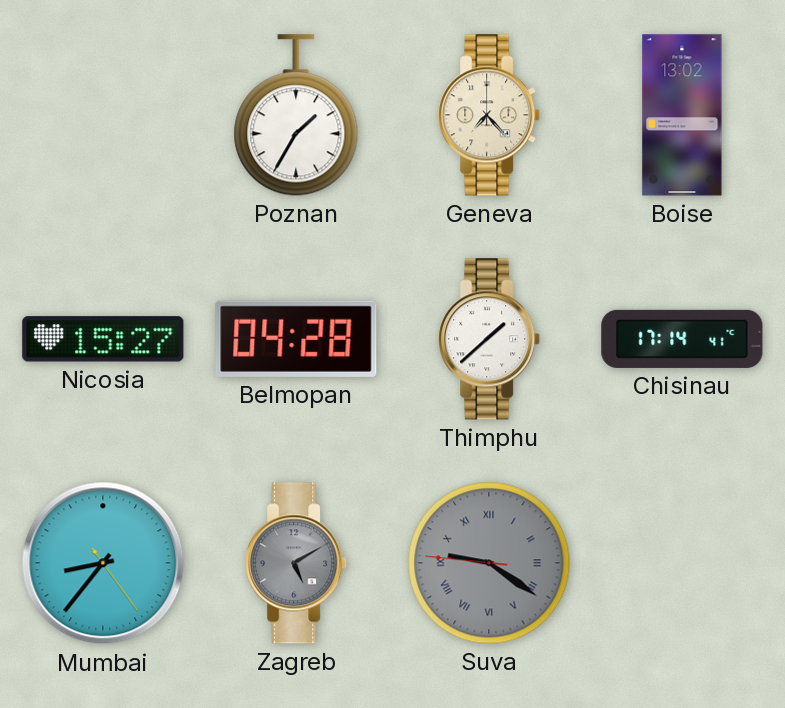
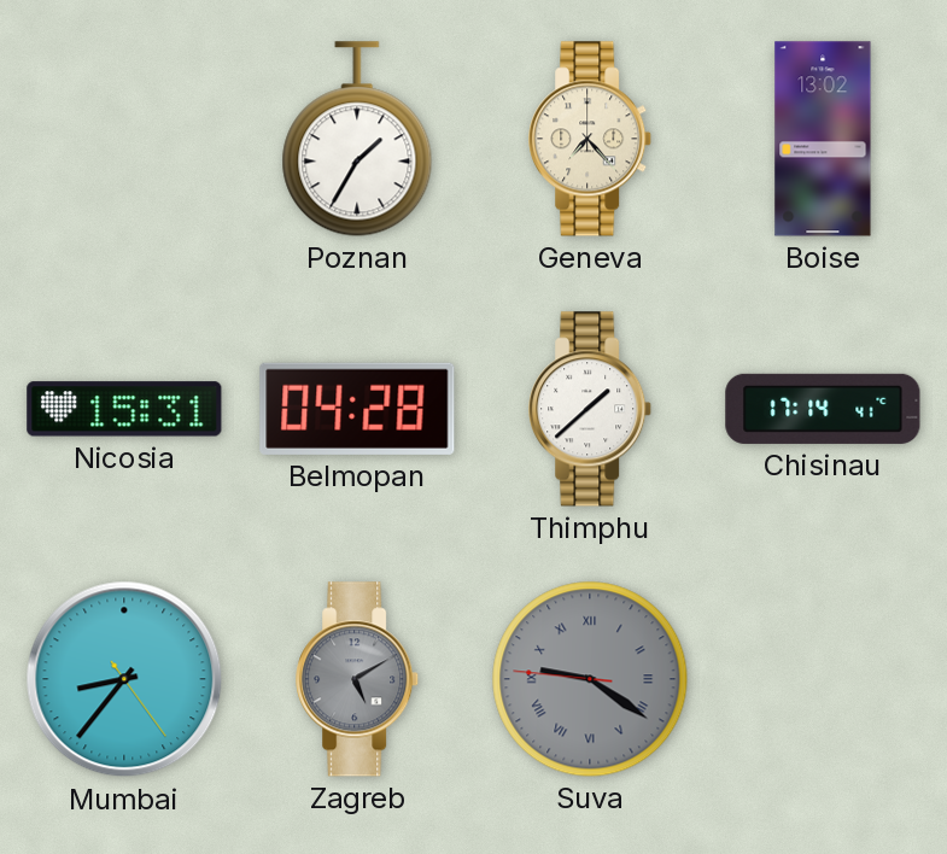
Nicosia: 15:27 -> 15:31
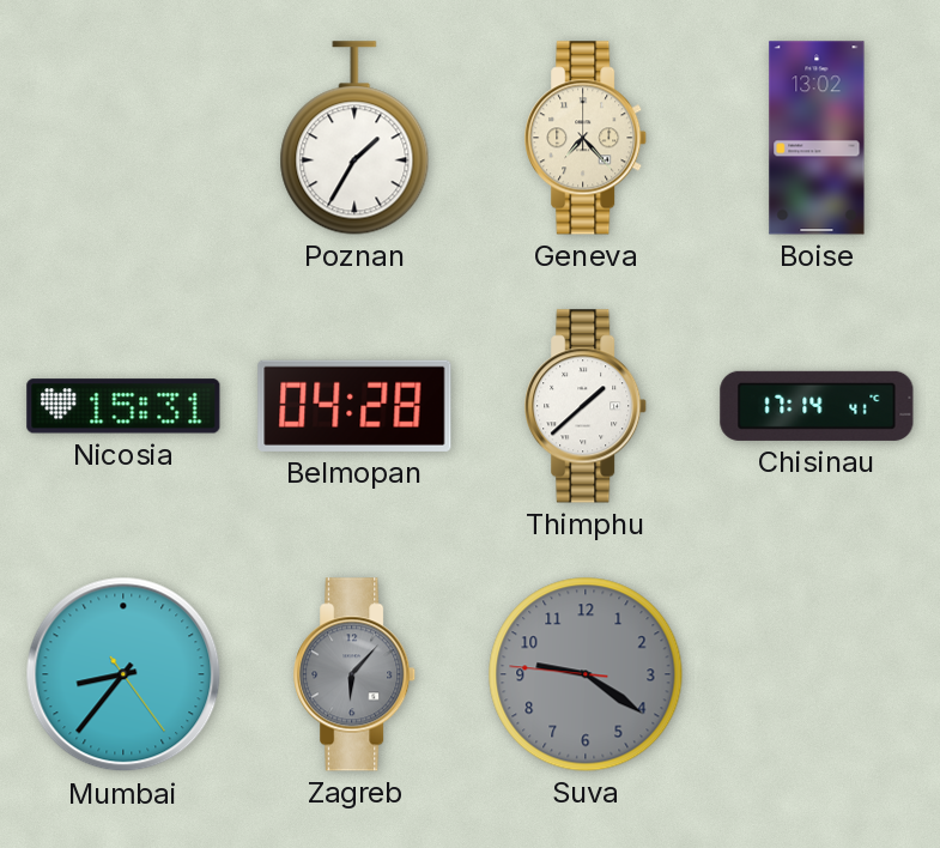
Zagreb: 5:10 -> 6:07
Suva numerals: Roman -> Arabic
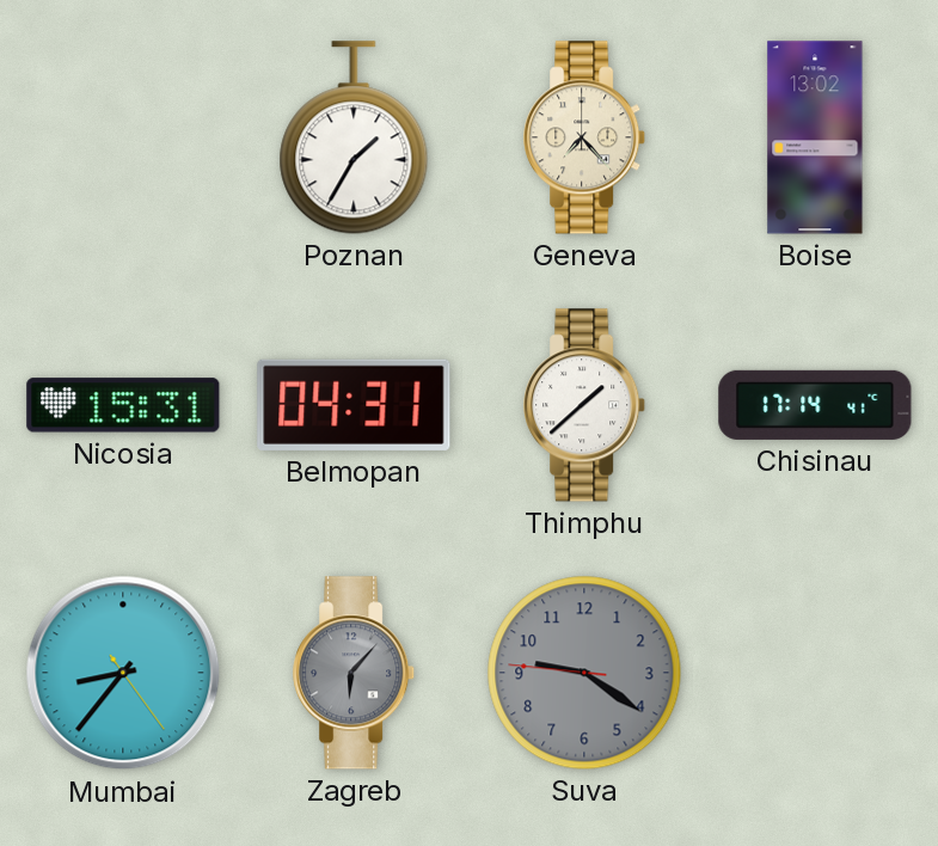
Belmopan: 04:28 -> 04:31
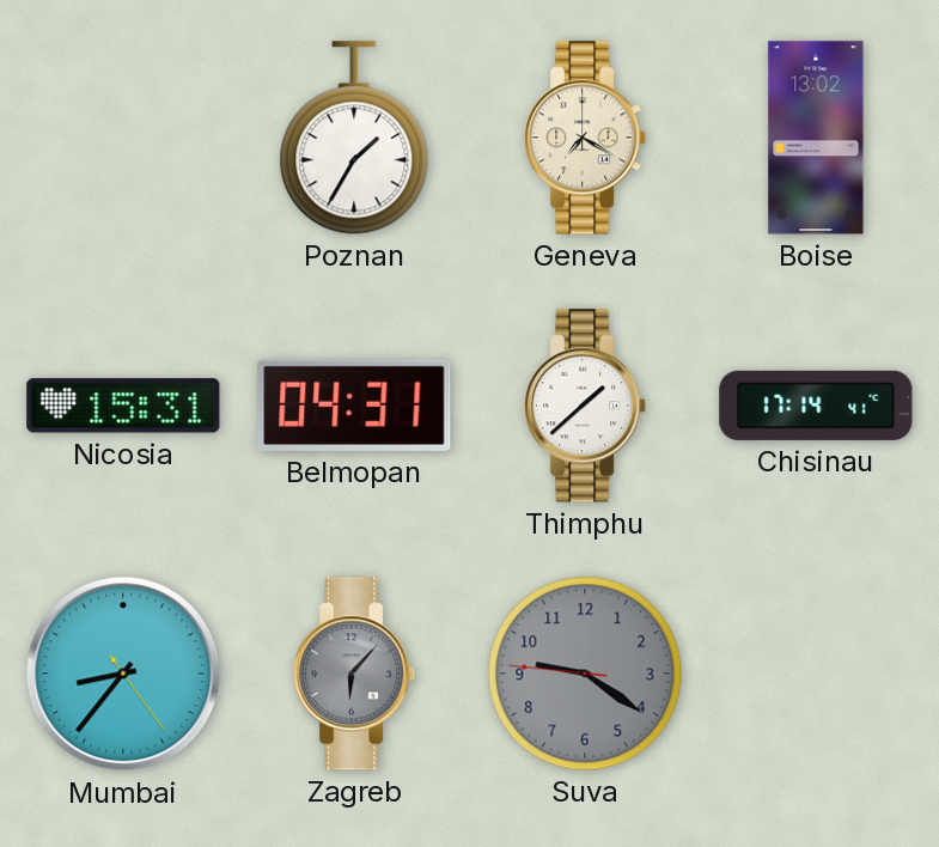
Geneva: 7:23 -> 7:20
